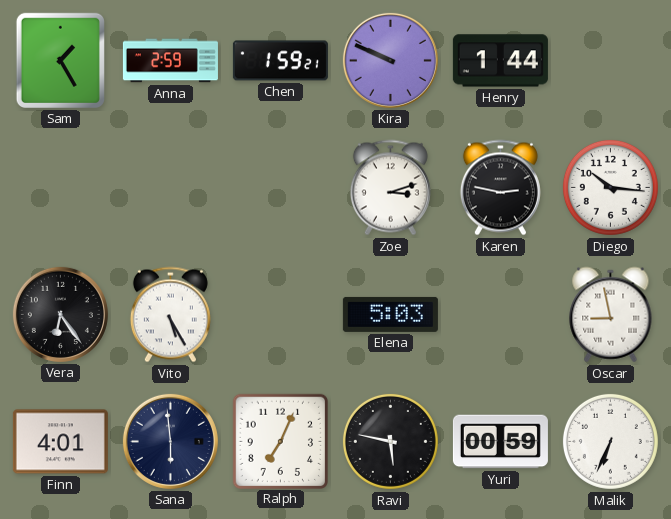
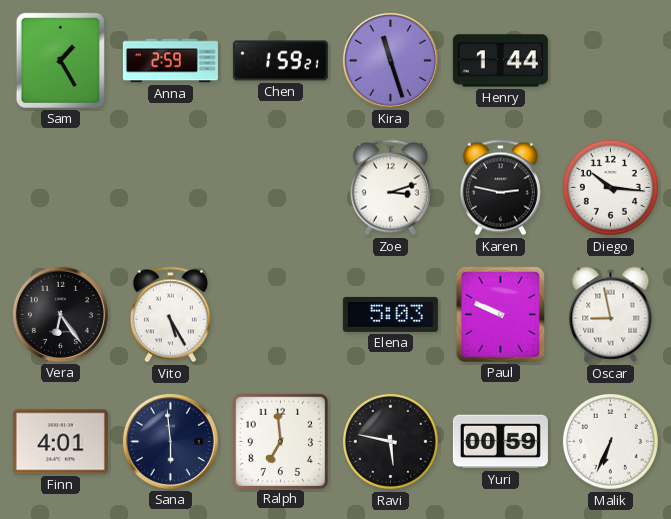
Kira: 9:49 -> 11:27
Paul: none -> 9:49
Ralph: 7:04 -> 6:59
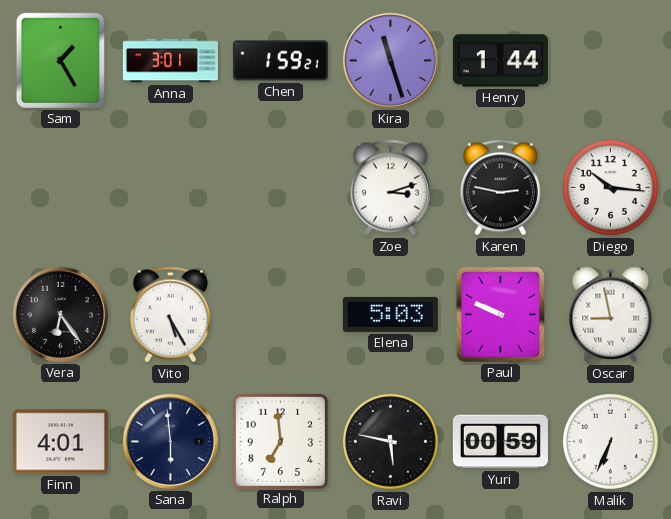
Anna: 2:59 -> 3:01
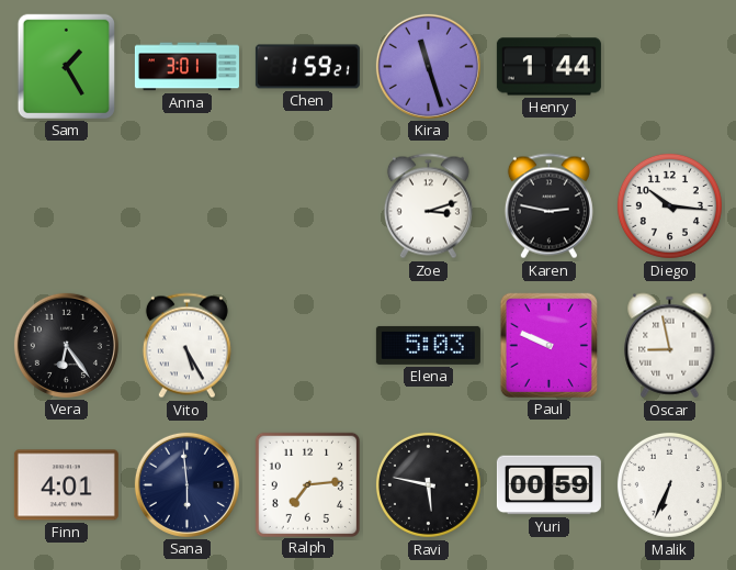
Ralph: 6:59 -> 7:14
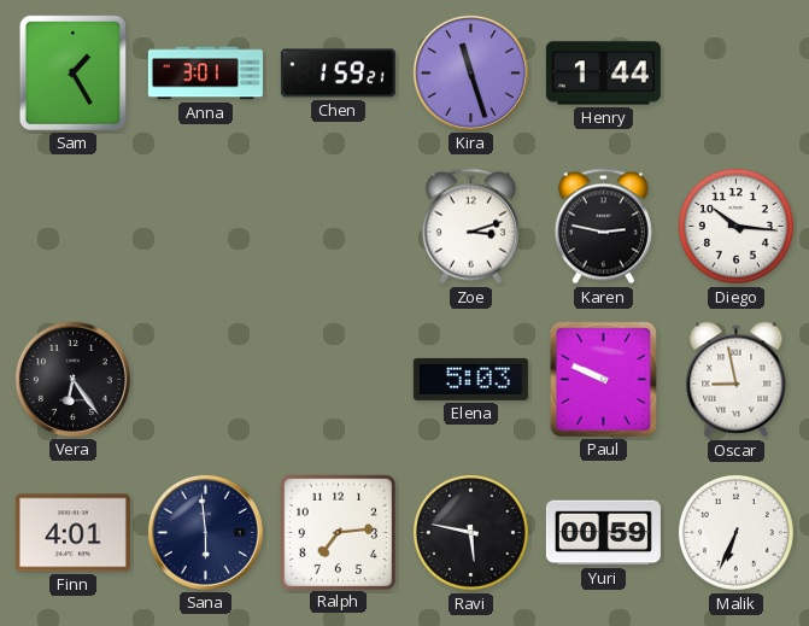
Vito: 5:25 -> none
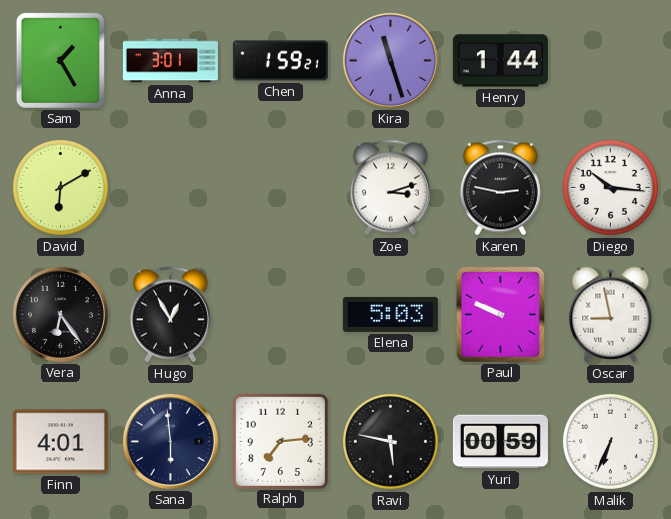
David: none -> 6:10
Hugo: none -> 12:55
